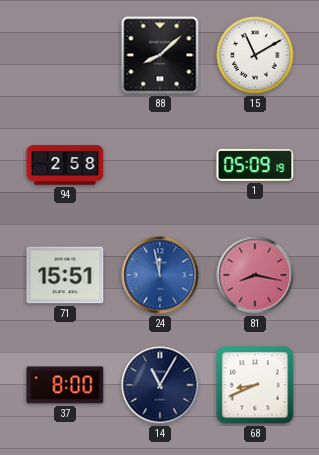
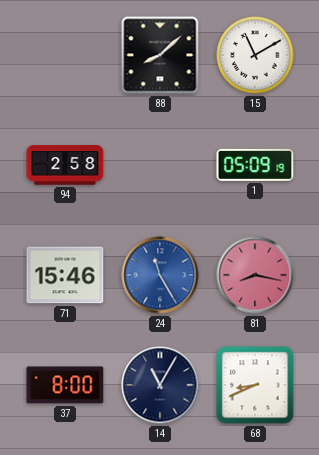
71: 15:51 -> 15:46
24: 11:58 -> 11:25
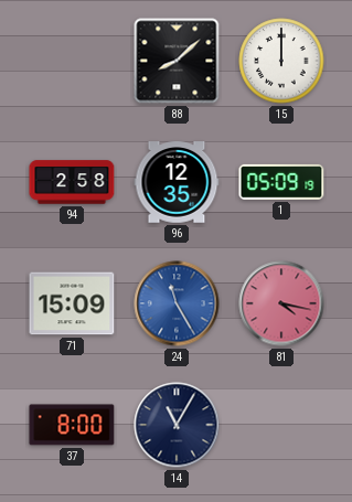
15: 11:10 -> 12:00
96: none -> 12:35
71: 15:46 -> 15:09
81: 8:17 -> 4:17
68: 8:41 -> none
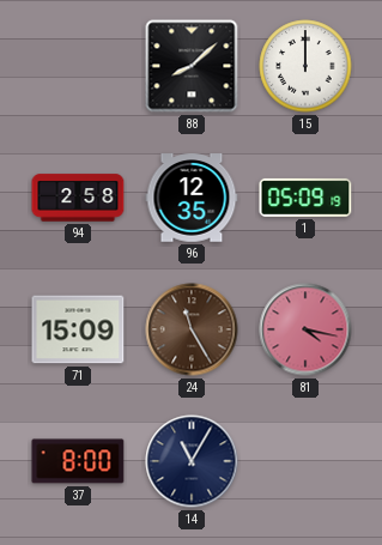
24 dial: blue -> brown
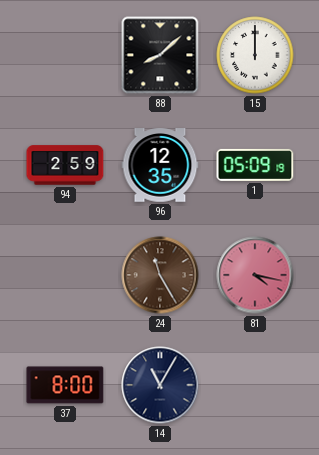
94: 2:58 -> 2:59
71: 15:09 -> none
